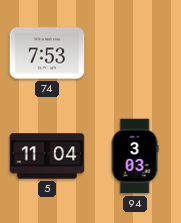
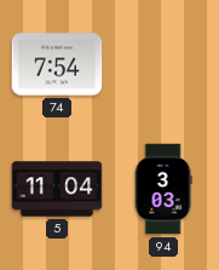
74: 7:53 -> 7:54
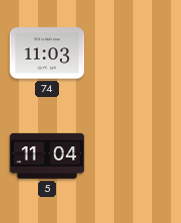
74: 7:54 -> 11:03
94: 3:03 -> none
